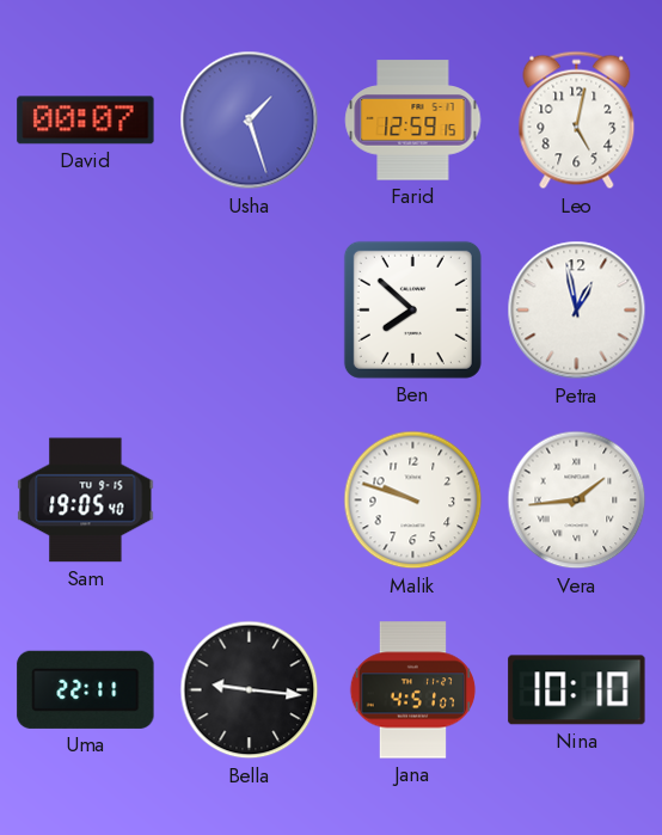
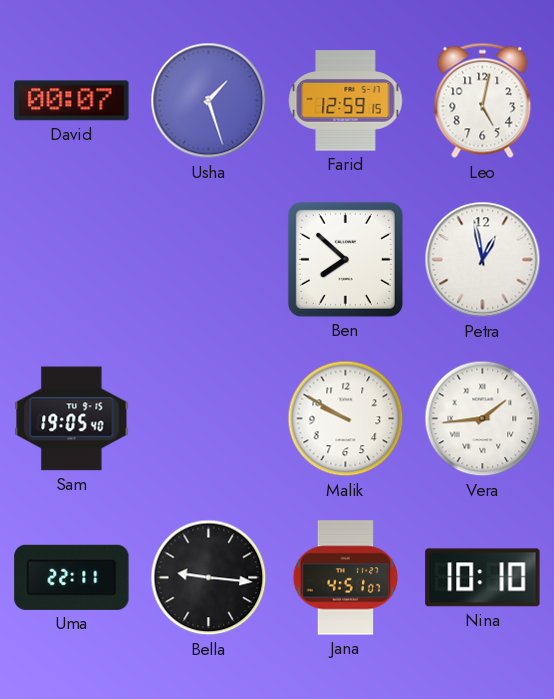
Malik: 9:48 -> 9:50
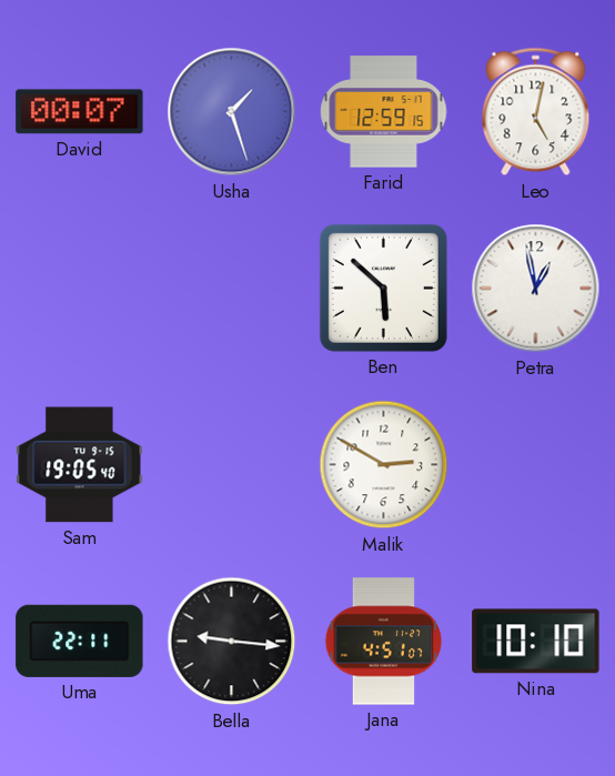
Ben: 7:52 -> 5:52
Malik: 9:50 -> 2:50
Vera: 1:44 -> none
